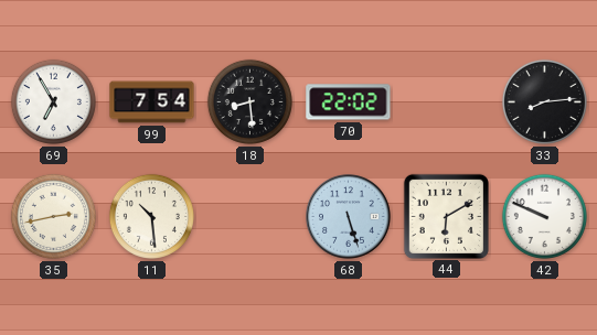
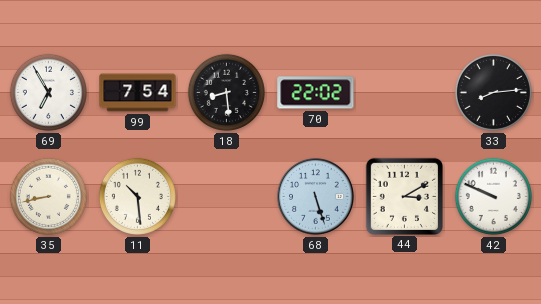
35: 2:43 -> 8:43
44: 6:10 -> 3:10
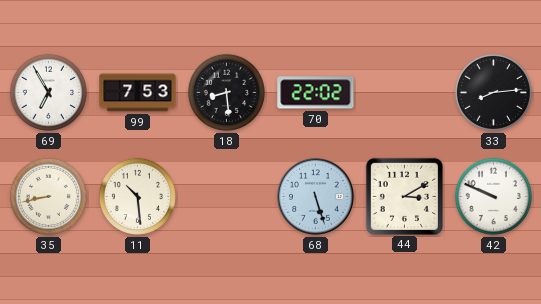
99: 7:54 -> 7:53
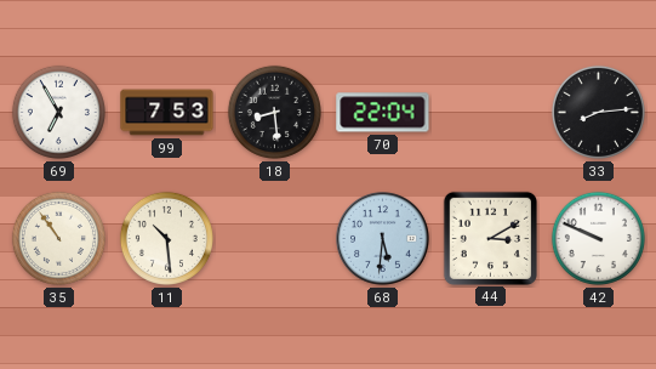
70: 22:02 -> 22:04
35: 8:43 -> 10:54
68: 5:27 -> 5:31
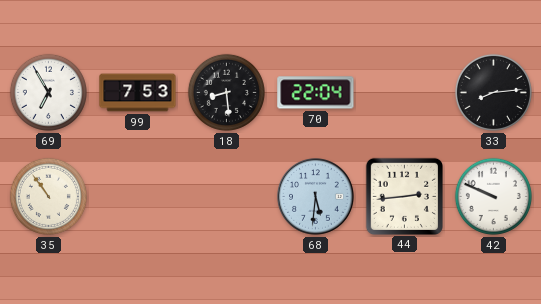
11: 10:29 -> none
44: 3:10 -> 2:44
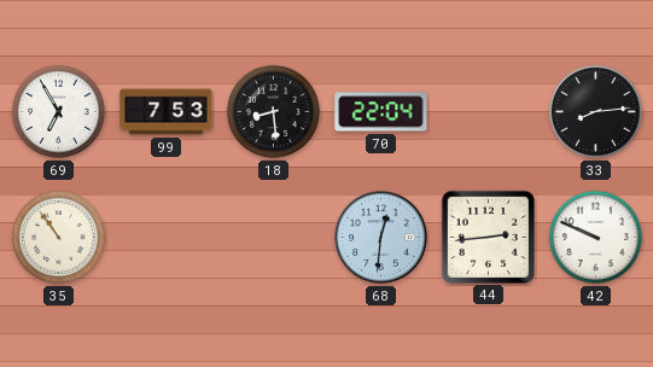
68: 5:31 -> 12:31
